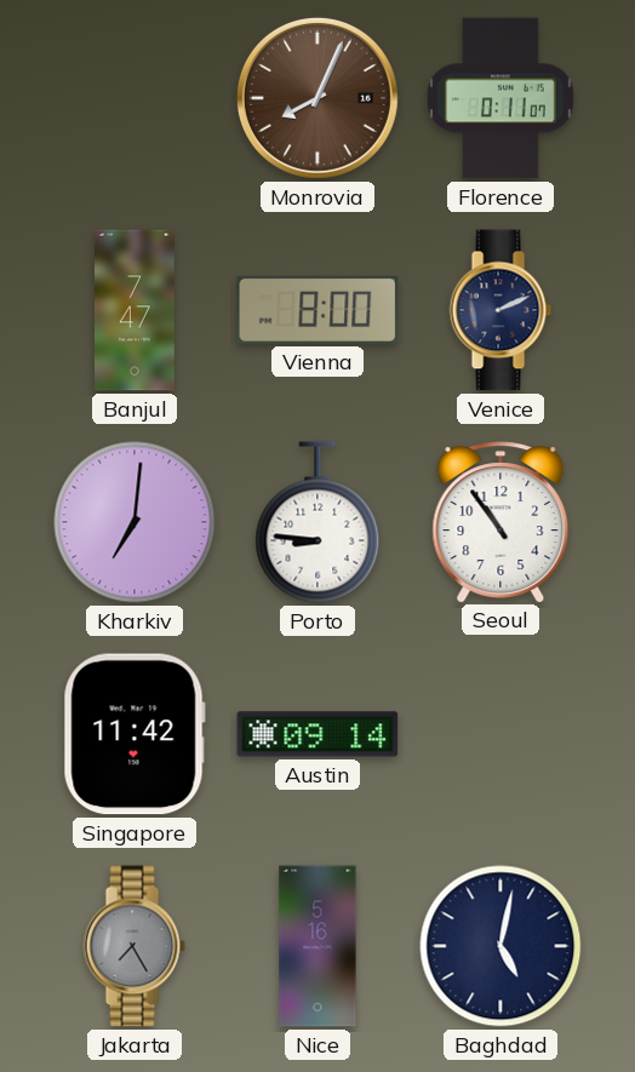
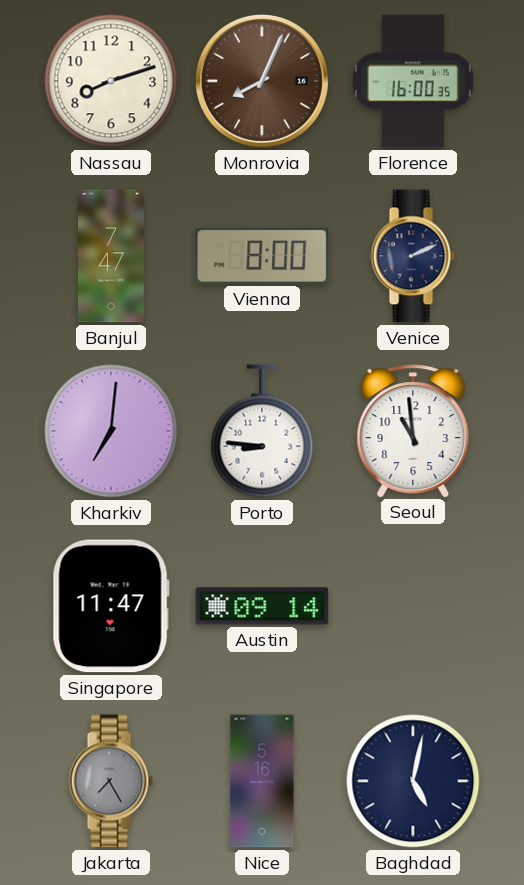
Nassau: none -> 8:12
Florence: 0:11 -> 16:00
Seoul: 10:54 -> 10:59
Singapore: 11:42 -> 11:47
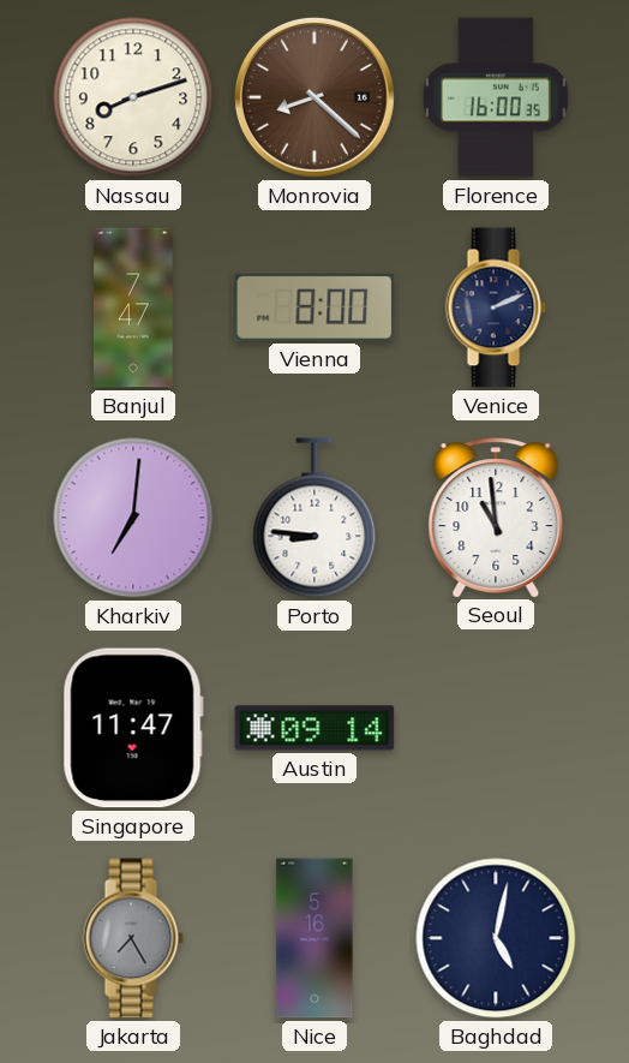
Monrovia: 8:04 -> 8:22
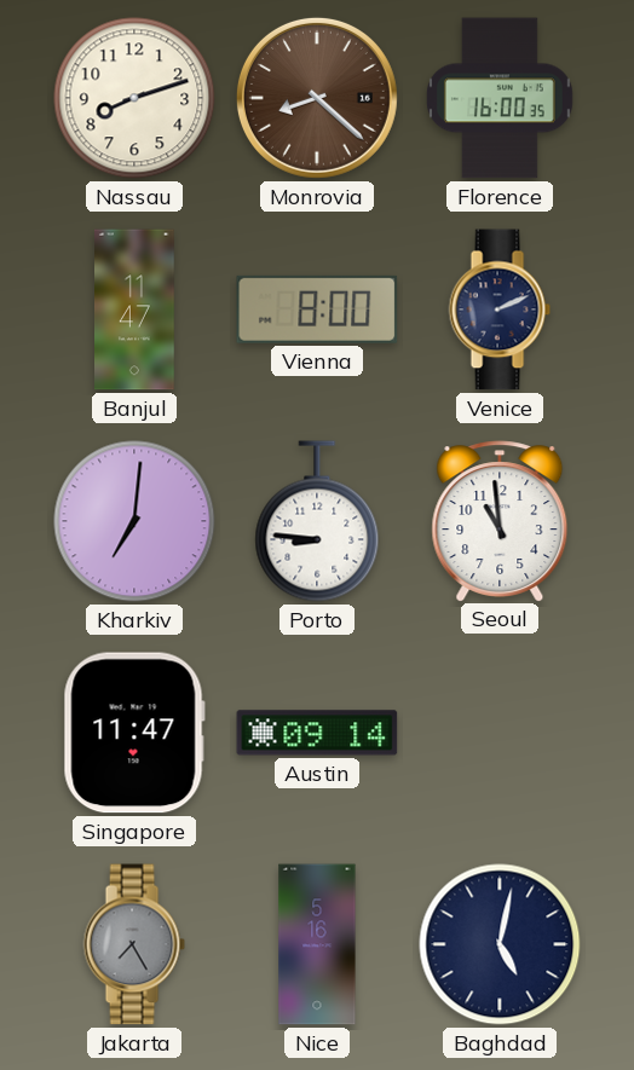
Banjul: 7:47 -> 11:47
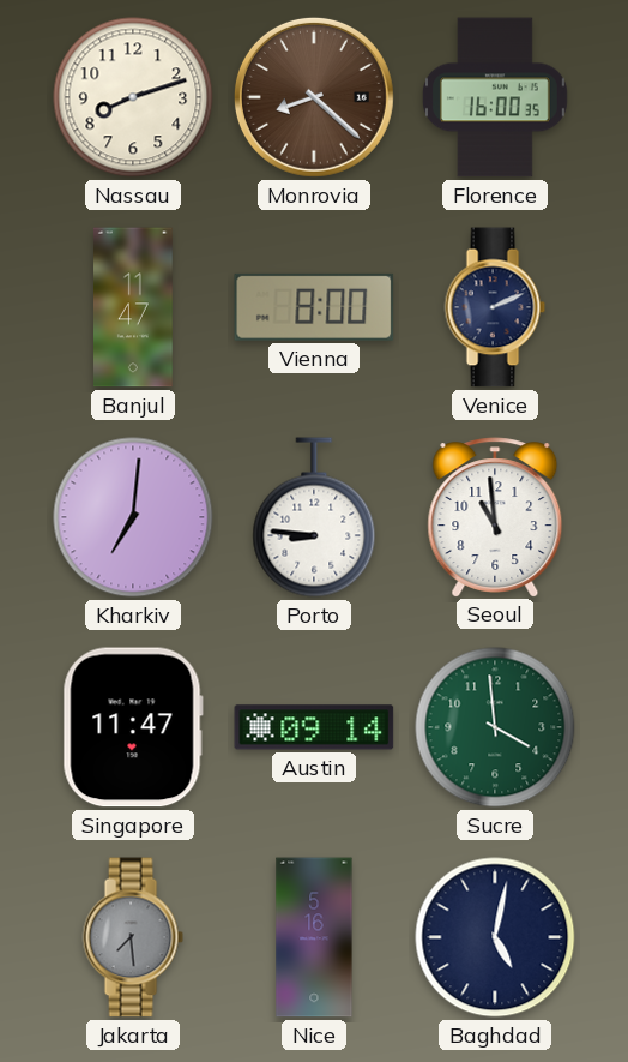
Sucre: none -> 3:59
Jakarta: 7:25 -> 7:29
